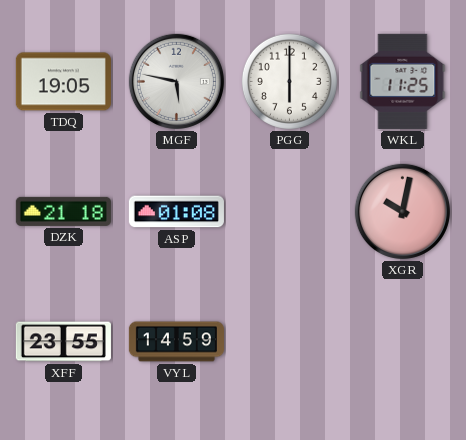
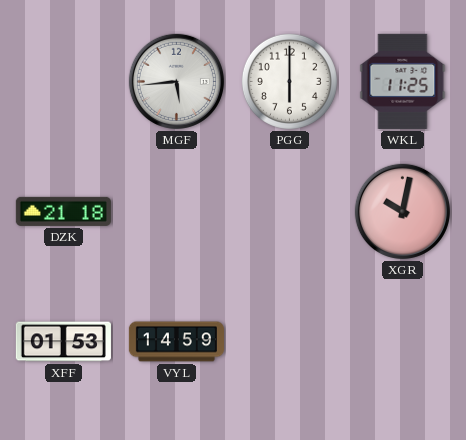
TDQ: 19:05 -> none
MGF: 5:47 -> 5:44
ASP: 01:08 -> none
XFF: 23:55 -> 01:53
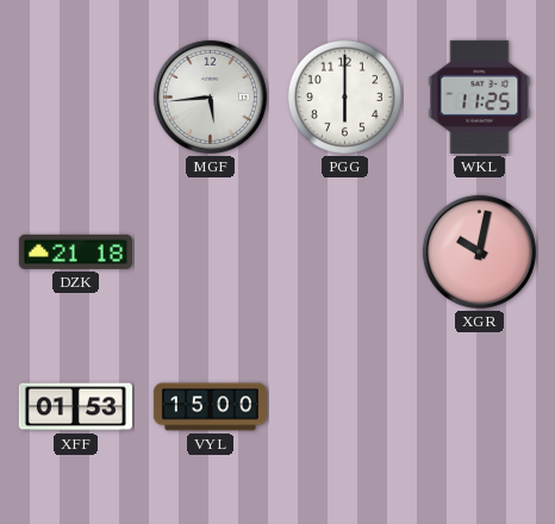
VYL: 14:59 -> 15:00
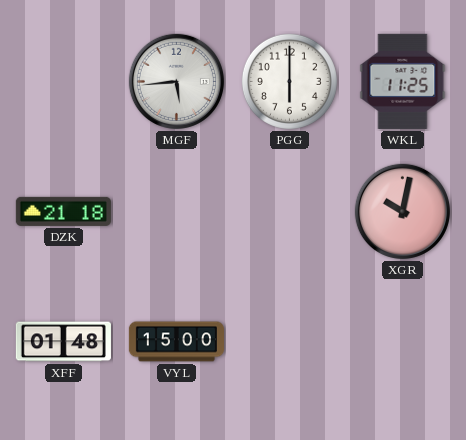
XFF: 01:53 -> 01:48
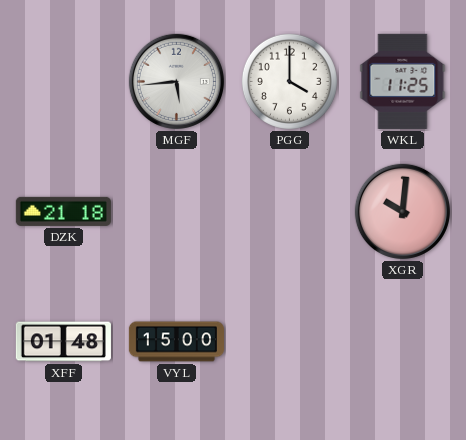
PGG: 6:00 -> 4:00
XGR: 10:02 -> 10:01
